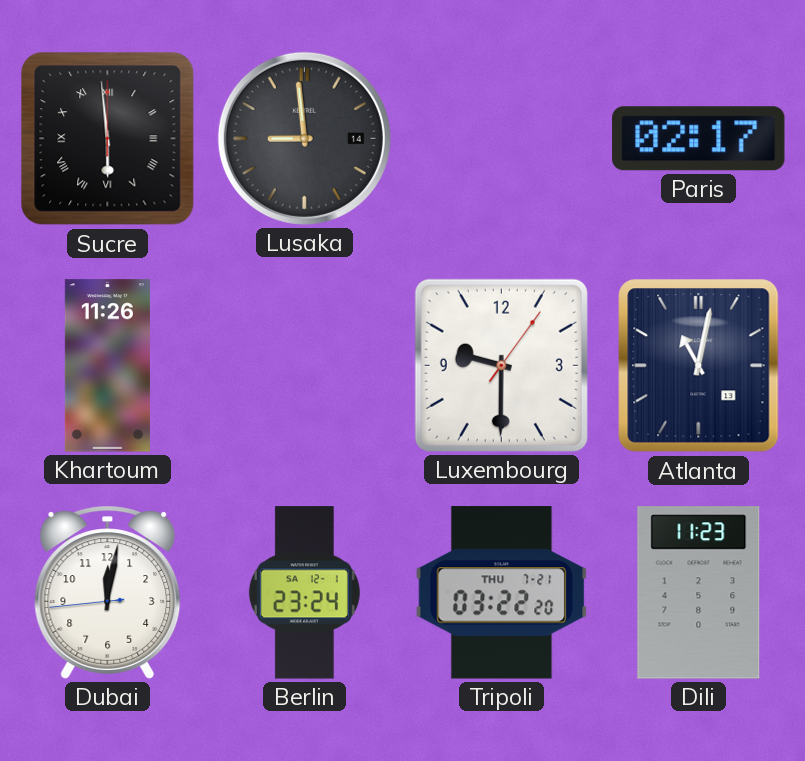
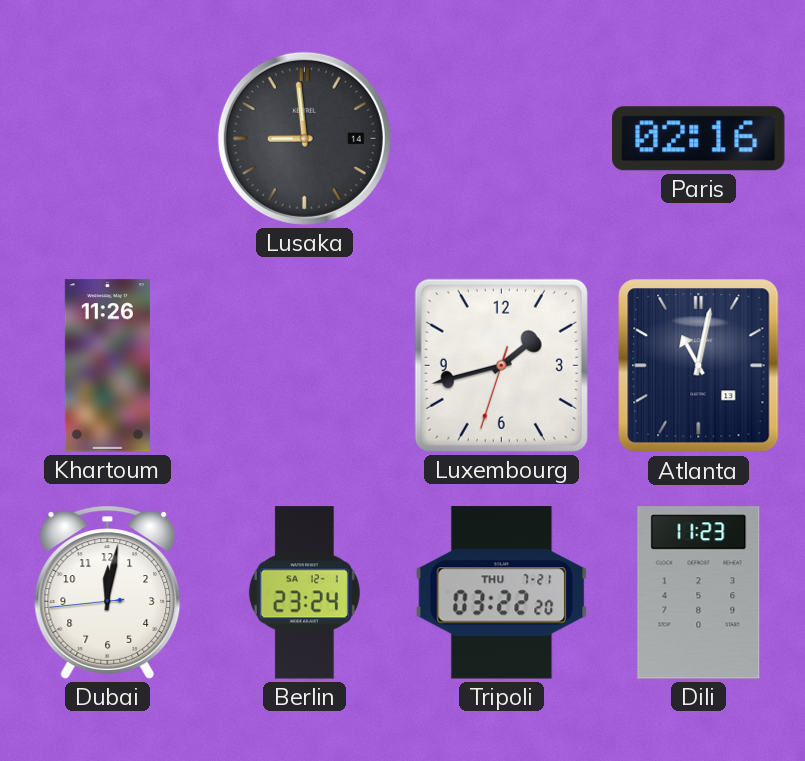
Sucre: 5:59 -> none
Paris: 02:17 -> 02:16
Luxembourg: 9:30 -> 1:42
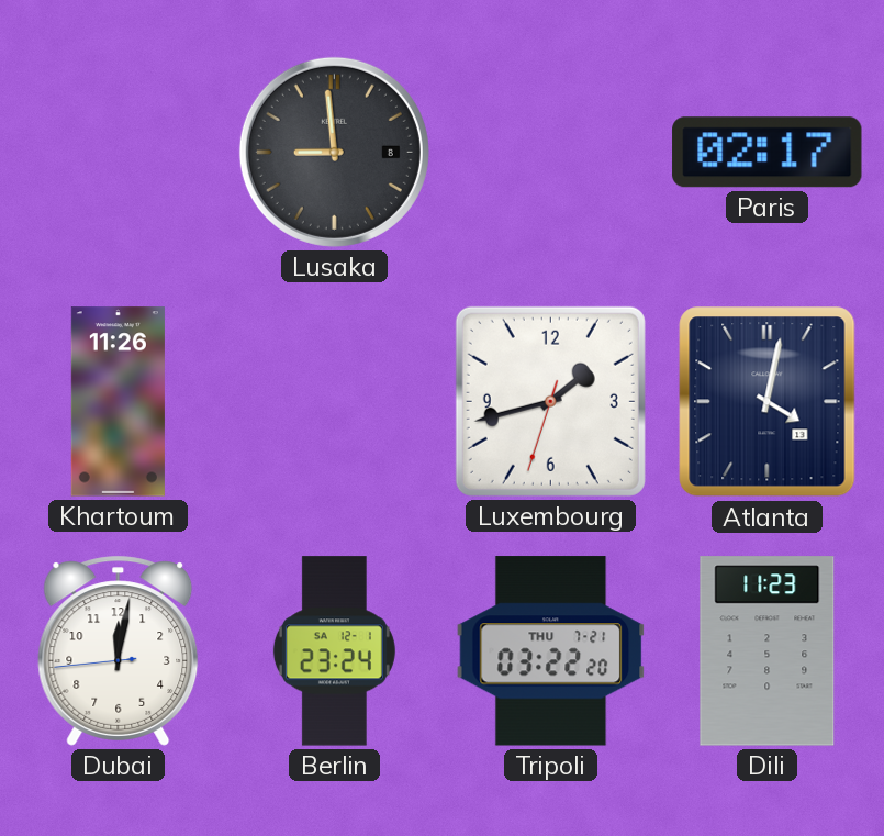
Lusaka date: 14 -> 8
Paris: 02:16 -> 02:17
Atlanta: 11:02 -> 4:02
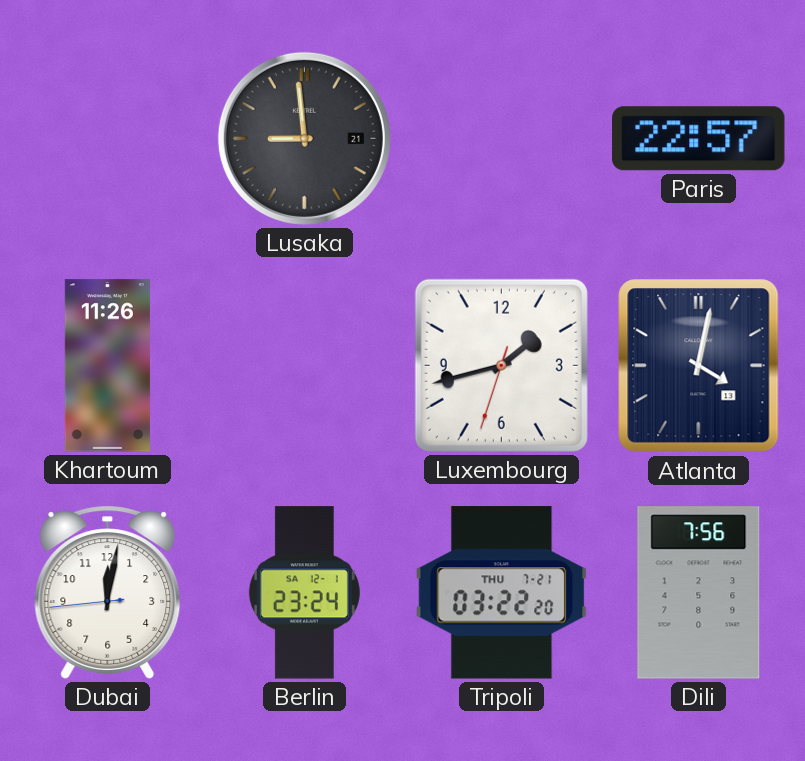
Lusaka date: 8 -> 21
Paris: 02:17 -> 22:57
Dili: 11:23 -> 7:56
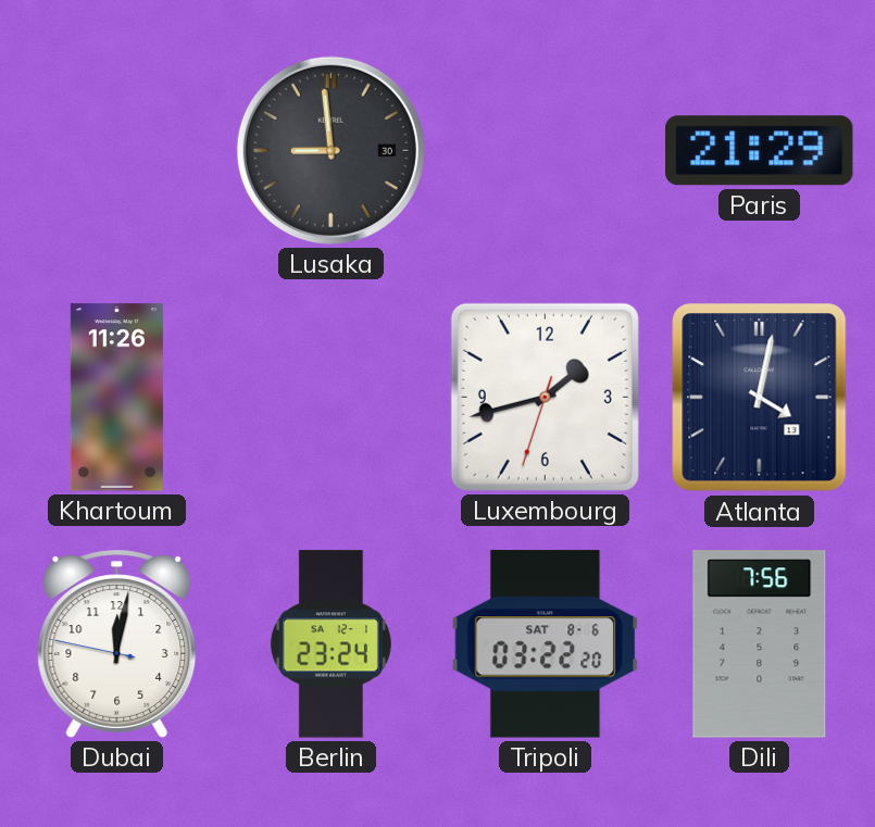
Lusaka date: 21 -> 30
Paris: 22:57 -> 21:29
Dubai: 12:01:44 -> 12:01:47
Tripoli date: THU 7-21 -> SAT 8-6
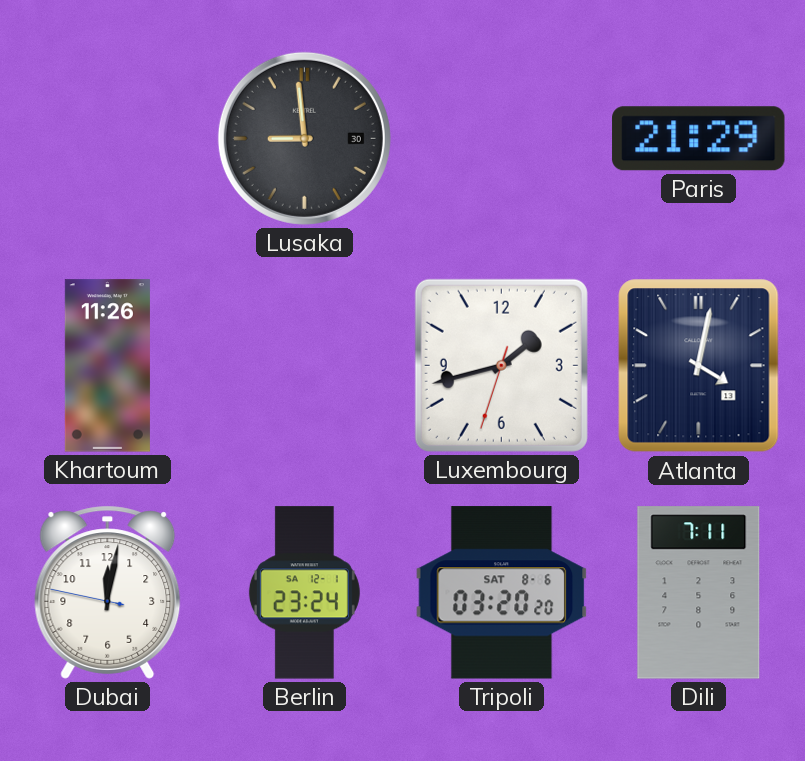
Tripoli: 03:22 -> 03:20
Dili: 7:56 -> 7:11
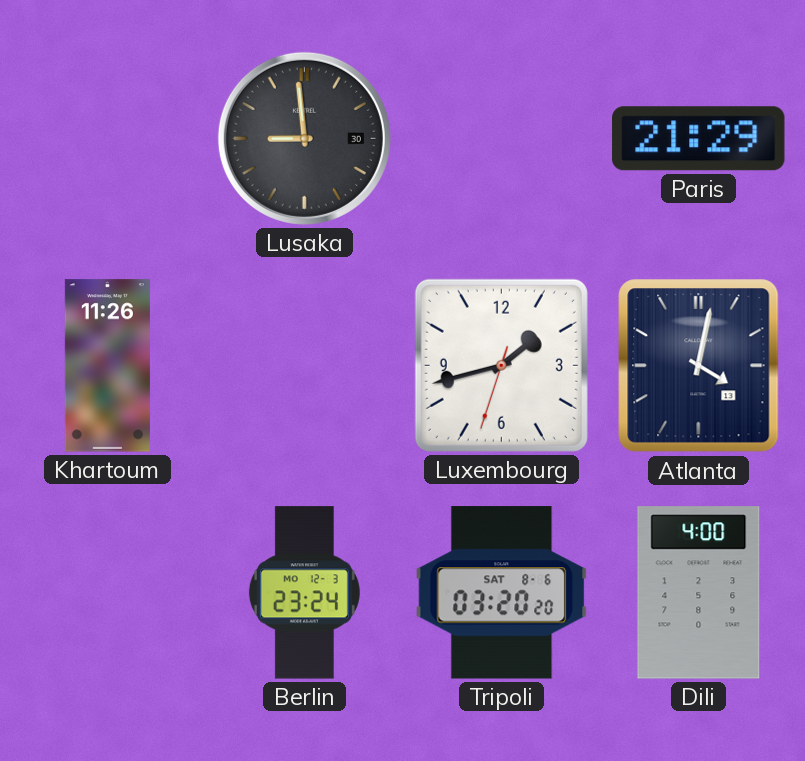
Dubai: 12:01 -> none
Berlin date: SA 12-1 -> MO 12-3
Dili: 7:11 -> 4:00
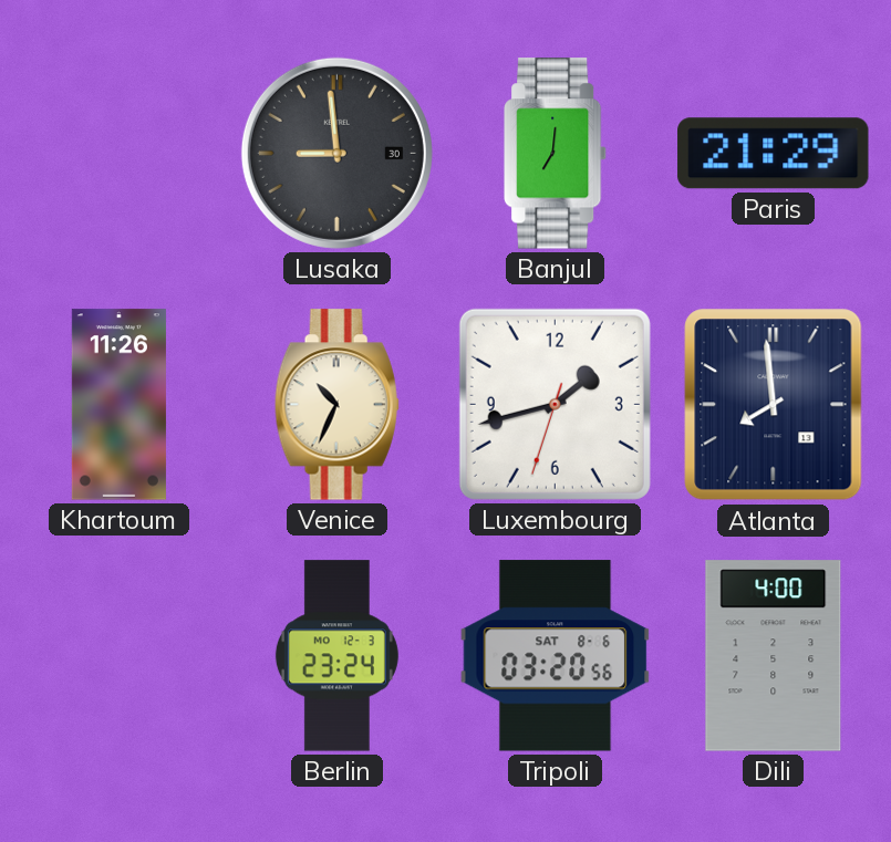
Banjul: none -> 7:01
Venice: none -> 10:34
Atlanta: 4:02 -> 7:59
Tripoli: 03:20:20 -> 03:20:56
